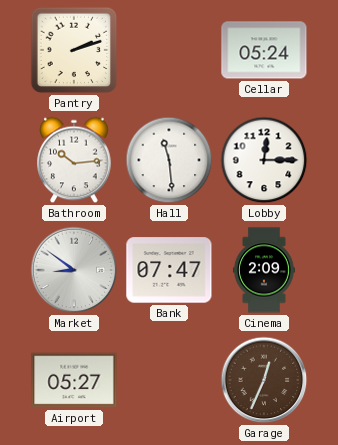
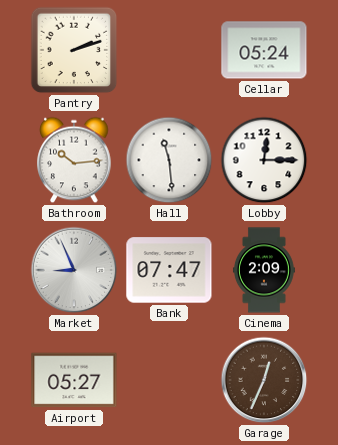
Market: 8:51 -> 8:56
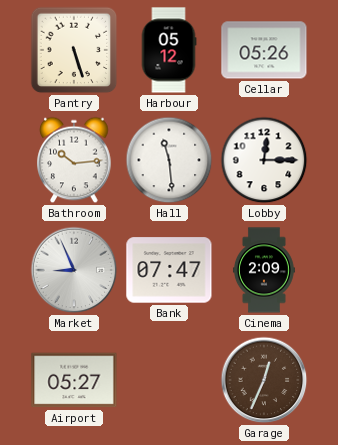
Pantry: 2:12 -> 5:27
Harbour: none -> 05:12
Cellar: 05:24 -> 05:26
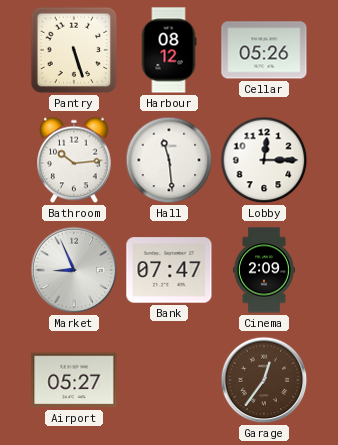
Harbour: 05:12 -> 08:12
Garage: 12:34 -> 12:36
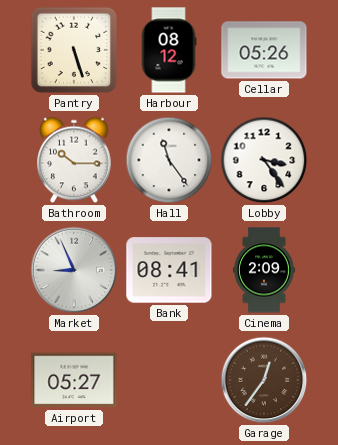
Bathroom: 10:14 -> 10:15
Hall: 11:29 -> 11:24
Lobby: 12:15 -> 3:24
Bank: 07:47 -> 08:41
